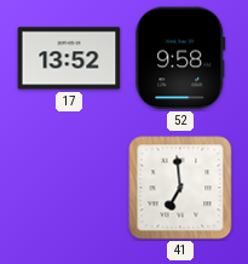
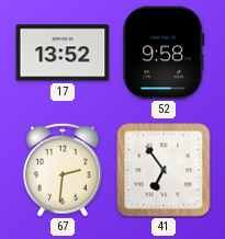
67: none -> 2:31
41: 6:59 -> 6:54
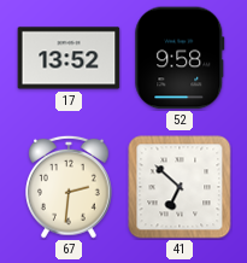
41: 6:54 -> 6:52
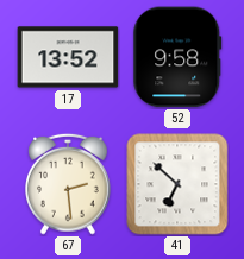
67: 2:31 -> 2:29
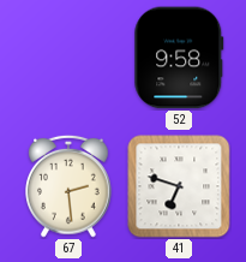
17: 13:52 -> none
41: 6:52 -> 6:48
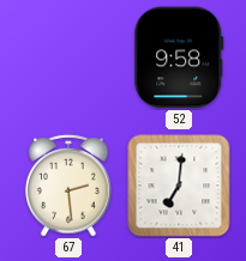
41: 6:48 -> 7:01
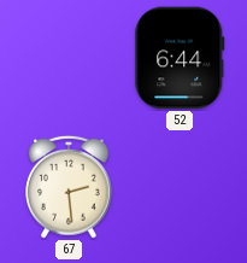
52: 9:58 -> 6:44
41: 7:01 -> none
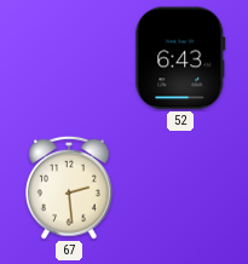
52: 6:44 -> 6:43
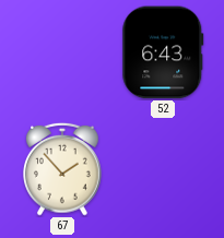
67: 2:29 -> 1:53
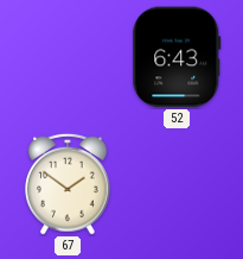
67: 1:53 -> 1:51
